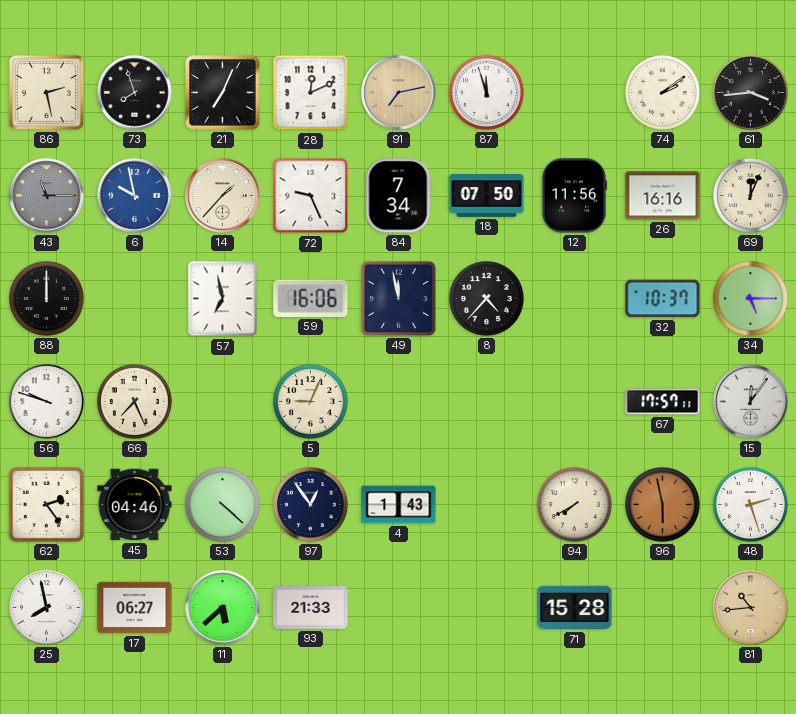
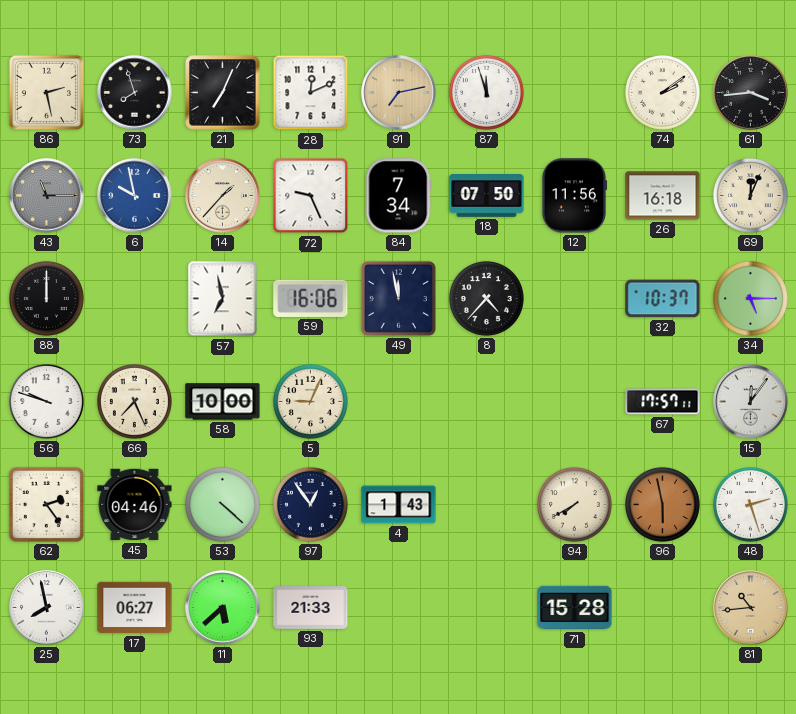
26: 16:16 -> 16:18
58: none -> 10:00
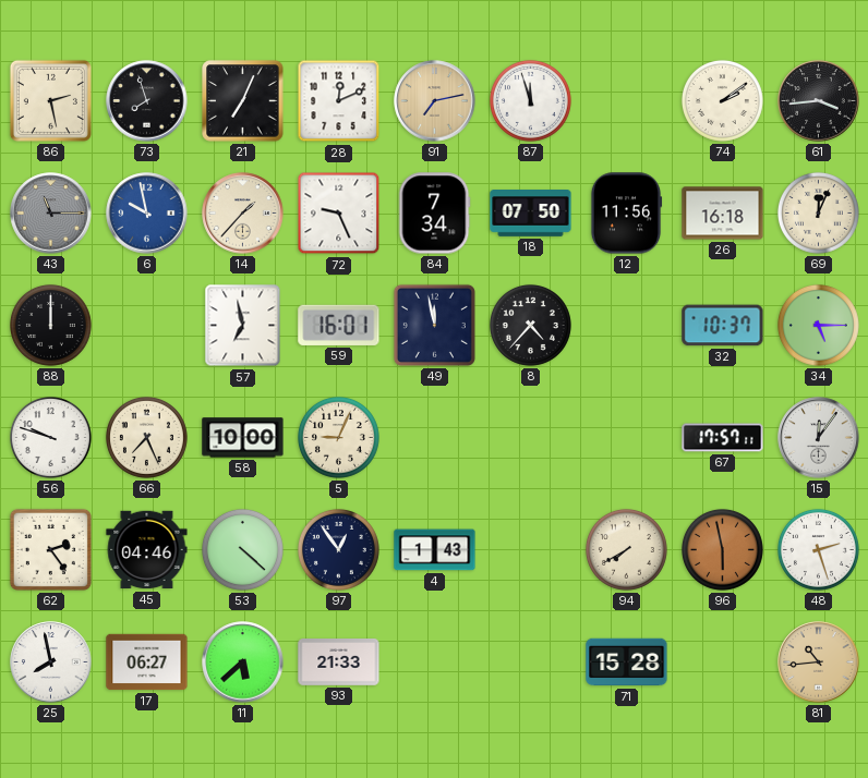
59: 16:06 -> 16:01
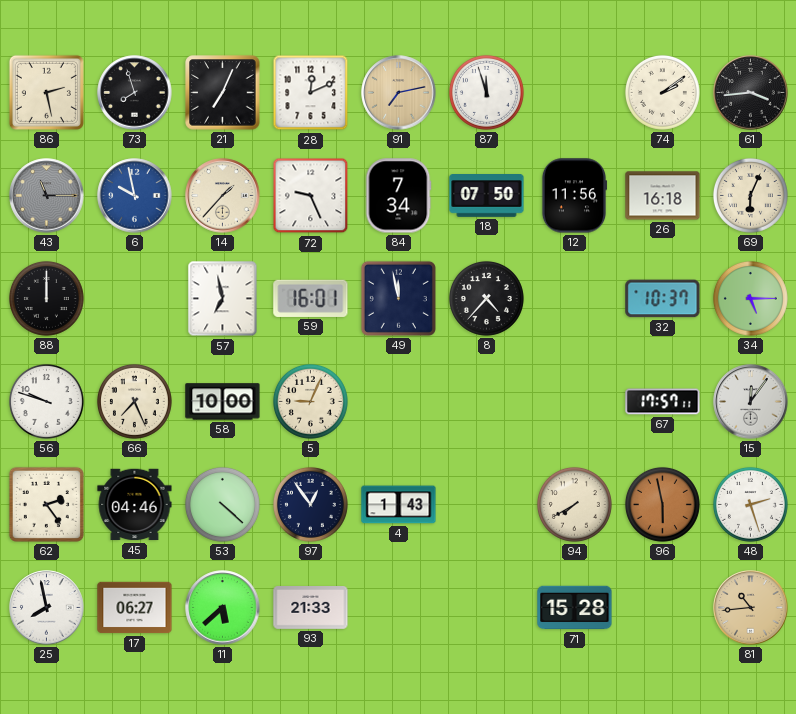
69: 12:04 -> 6:04
